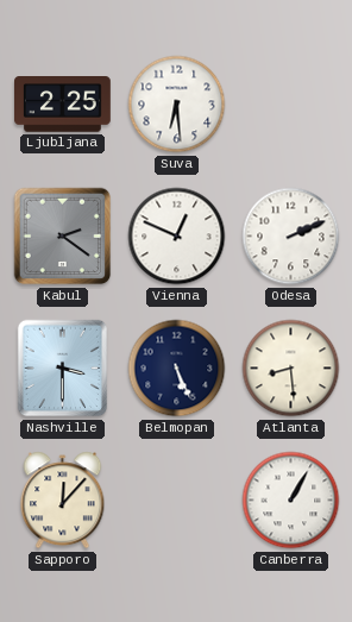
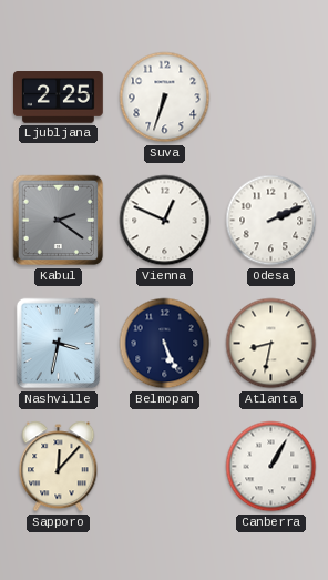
Suva: 6:29 -> 6:33
Nashville: 3:30 -> 3:32
Atlanta: 8:29 -> 8:32
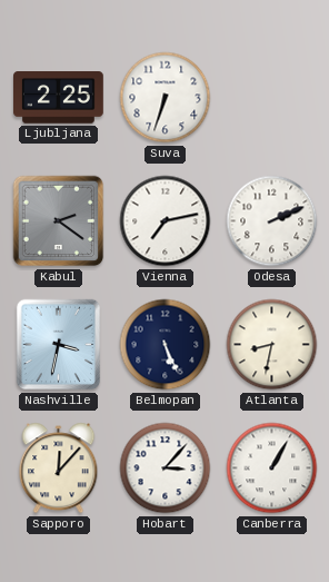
Vienna: 12:49 -> 7:13
Hobart: none -> 3:07
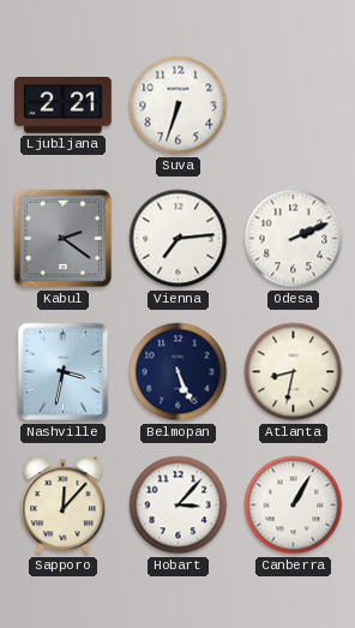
Ljubljana: 2:25 -> 2:21
Vienna: 7:13 -> 7:14
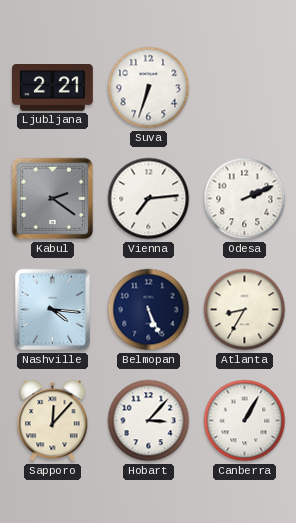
Nashville: 3:32 -> 4:16
Atlanta: 8:32 -> 8:35
